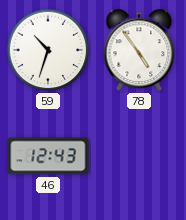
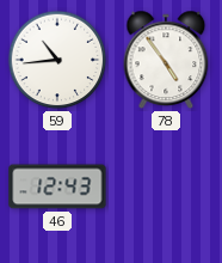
59: 10:33 -> 10:44
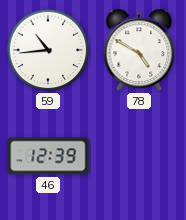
78: 4:54 -> 4:50
46: 12:43 -> 12:39
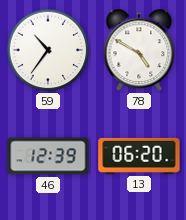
59: 10:44 -> 10:36
13: none -> 06:20
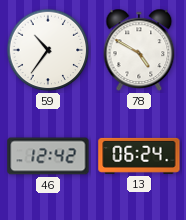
46: 12:39 -> 12:42
13: 06:20 -> 06:24
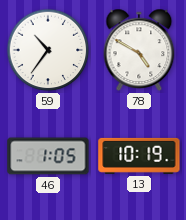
46: 12:42 -> 1:05
13: 06:24 -> 10:19
